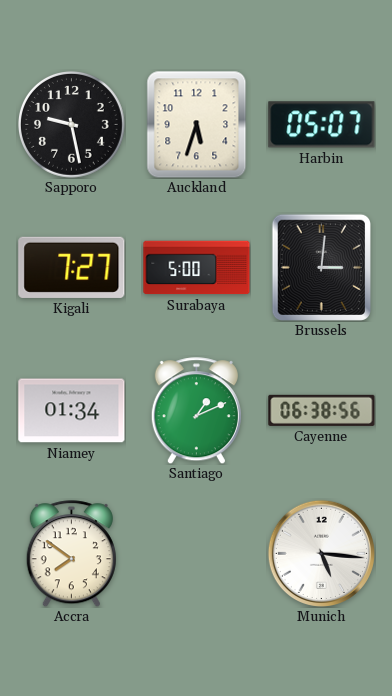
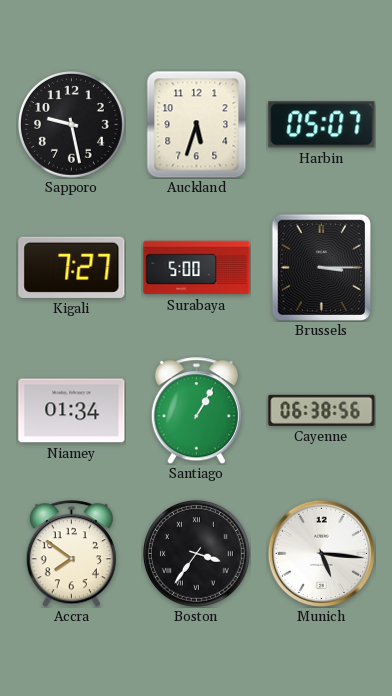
Brussels: 3:01 -> 3:15
Santiago: 1:11 -> 1:05
Boston: none -> 3:36
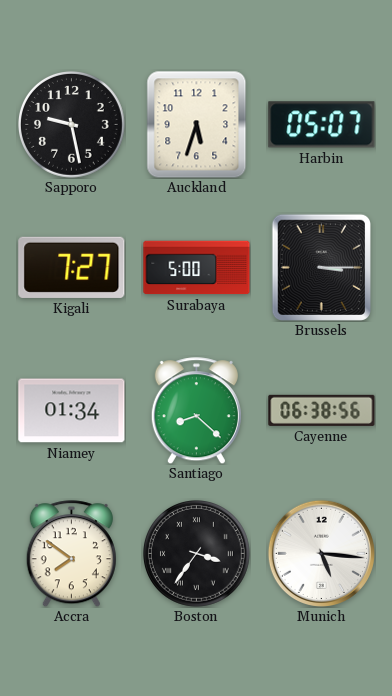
Santiago: 1:05 -> 8:22
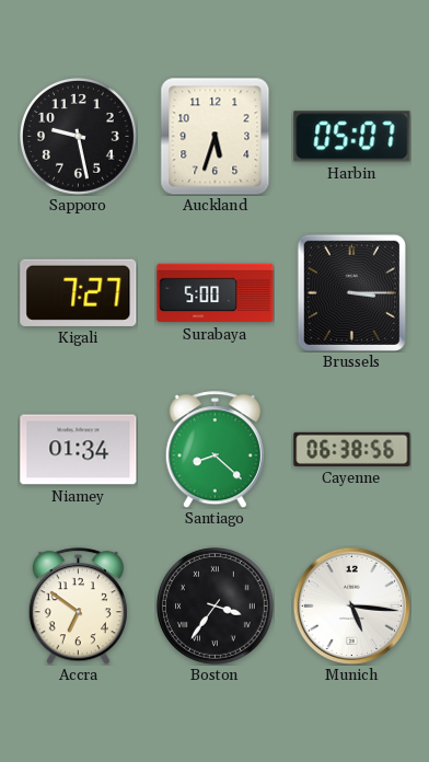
Accra: 7:51 -> 6:51
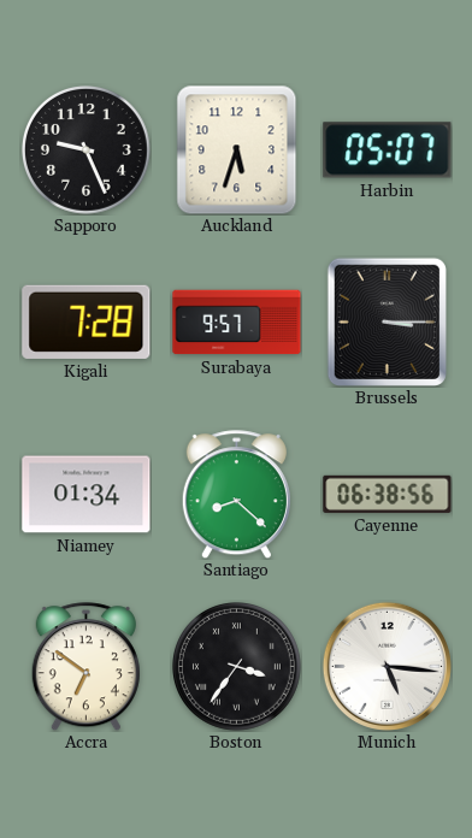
Sapporo: 9:28 -> 9:26
Kigali: 7:27 -> 7:28
Surabaya: 5:00 -> 9:57
